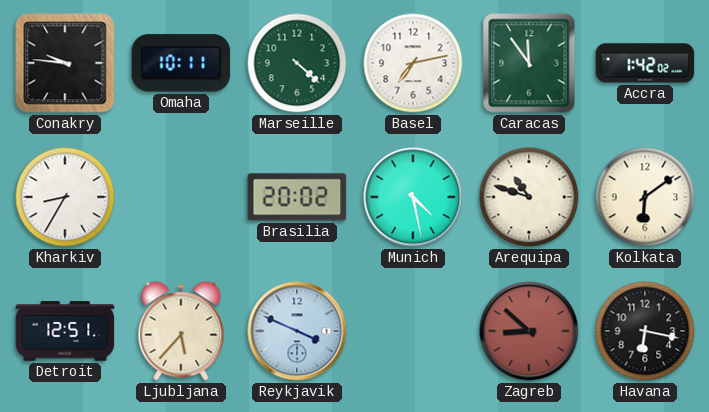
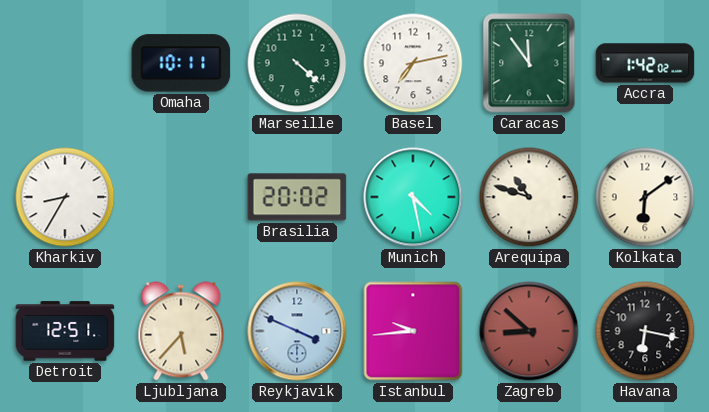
Conakry: 9:46 -> none
Istanbul: none -> 9:44
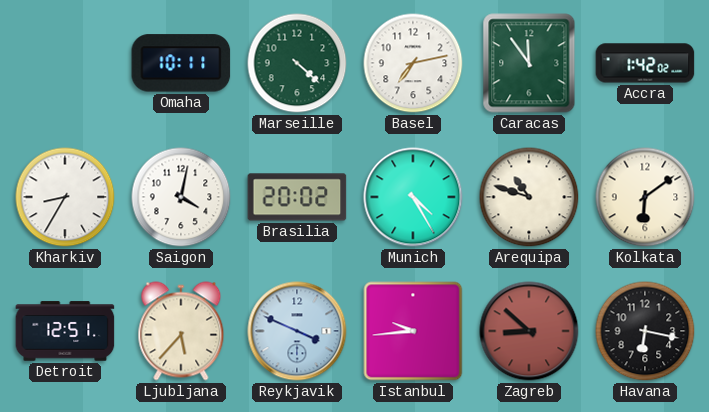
Saigon: none -> 4:02
Munich: 4:28 -> 4:25
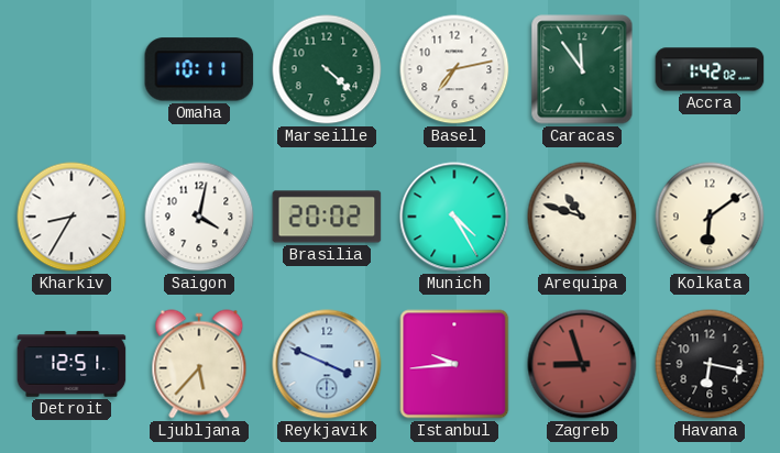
Zagreb: 8:52 -> 8:57
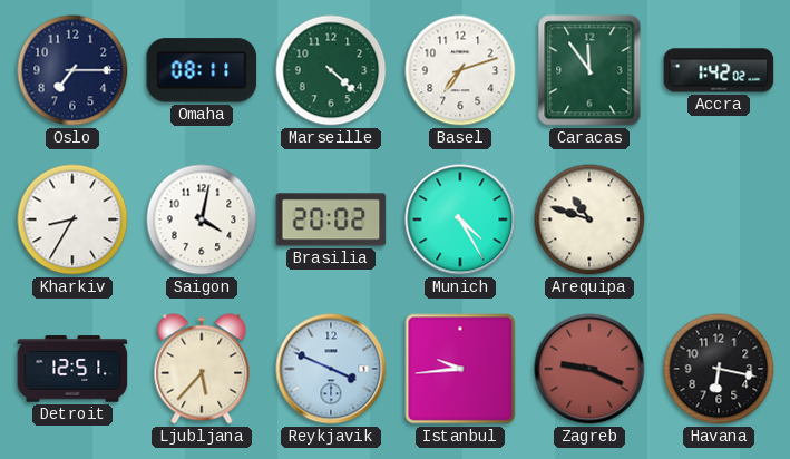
Oslo: none -> 7:15
Omaha: 10:11 -> 08:11
Basel: 7:13 -> 7:12
Kolkata: 6:09 -> none
Zagreb: 8:57 -> 9:19
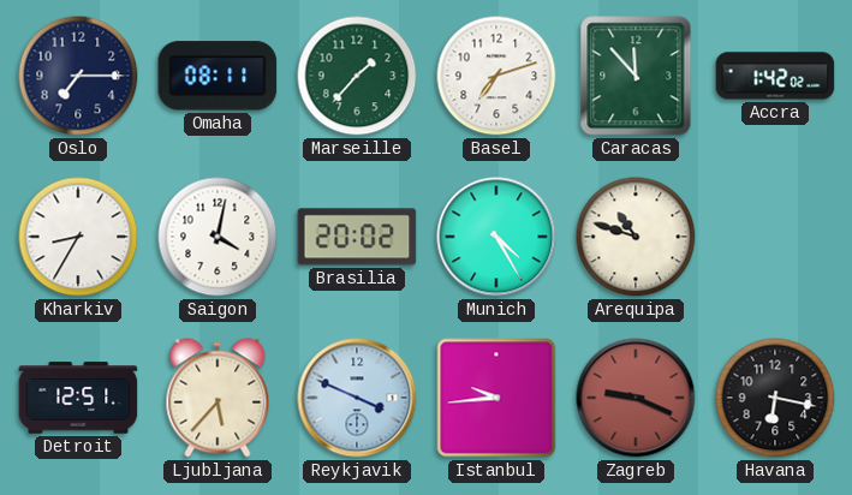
Marseille: 4:22 -> 1:37
Caracas: 11:54 -> 11:53
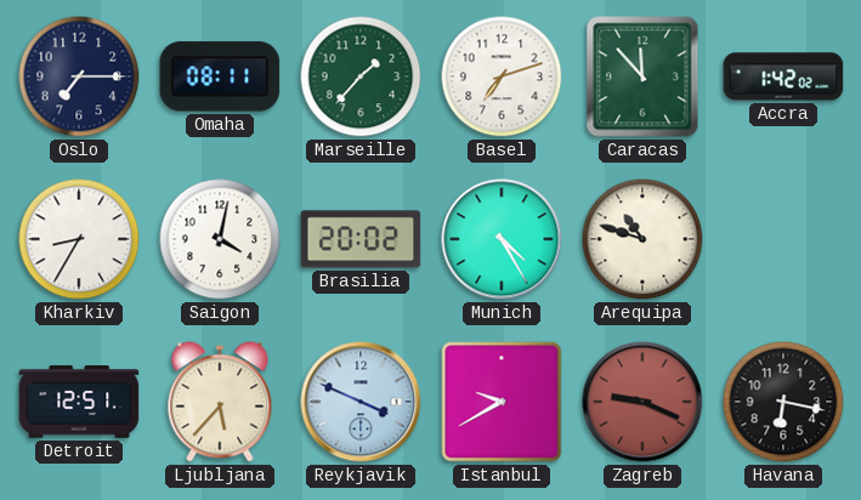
Istanbul: 9:44 -> 9:40
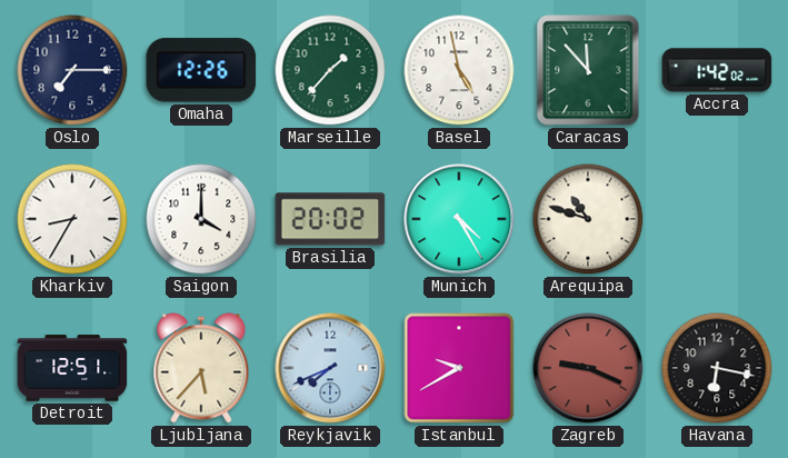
Omaha: 08:11 -> 12:26
Basel: 7:12 -> 4:58
Saigon: 4:02 -> 4:00
Reykjavik: 3:49 -> 7:41
